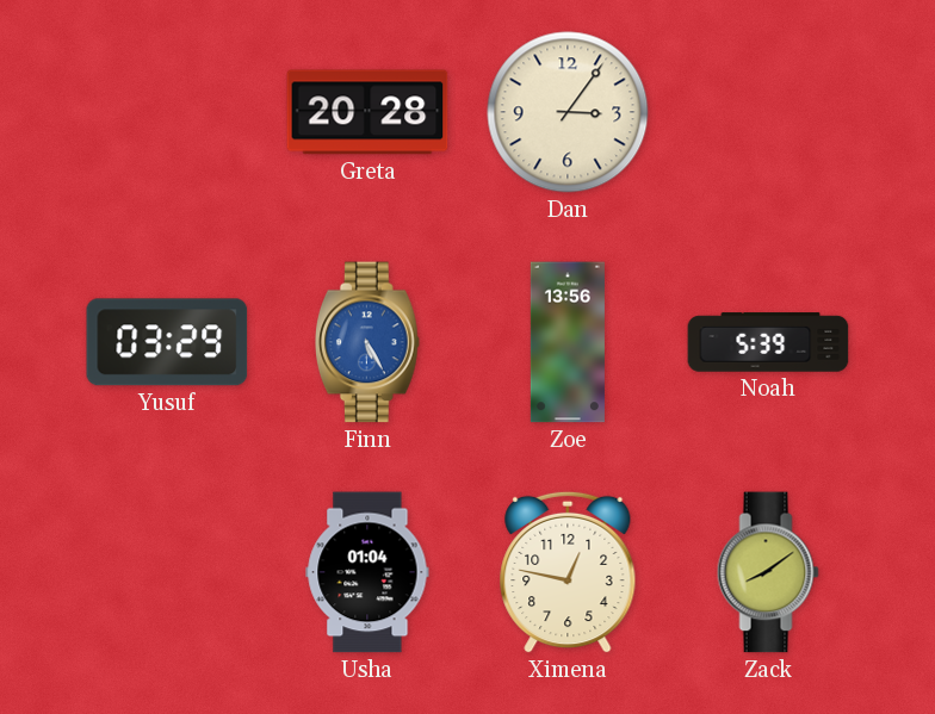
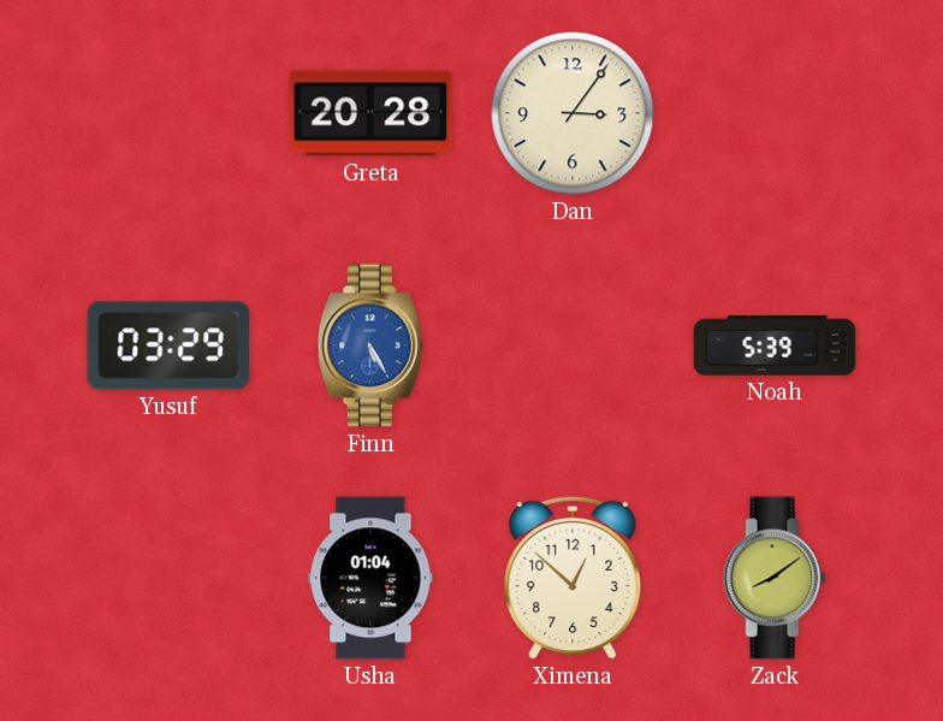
Zoe: 13:56 -> none
Ximena: 12:47 -> 12:52
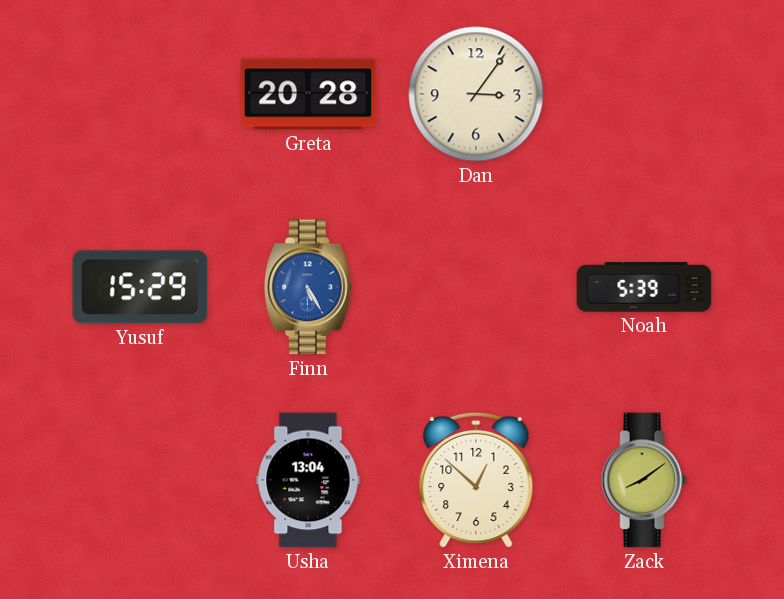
Yusuf: 03:29 -> 15:29
Usha: 01:04 -> 13:04
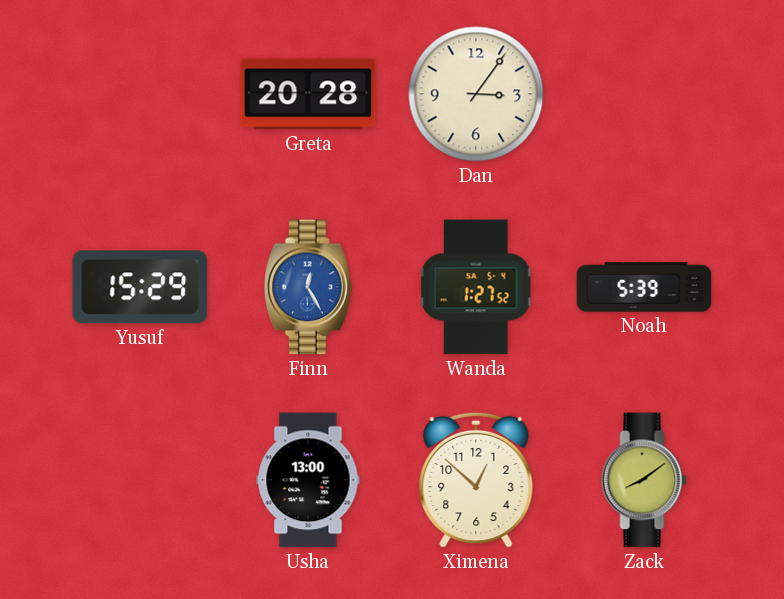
Finn: 5:25 -> 12:25
Wanda: none -> 1:27
Usha: 13:04 -> 13:00
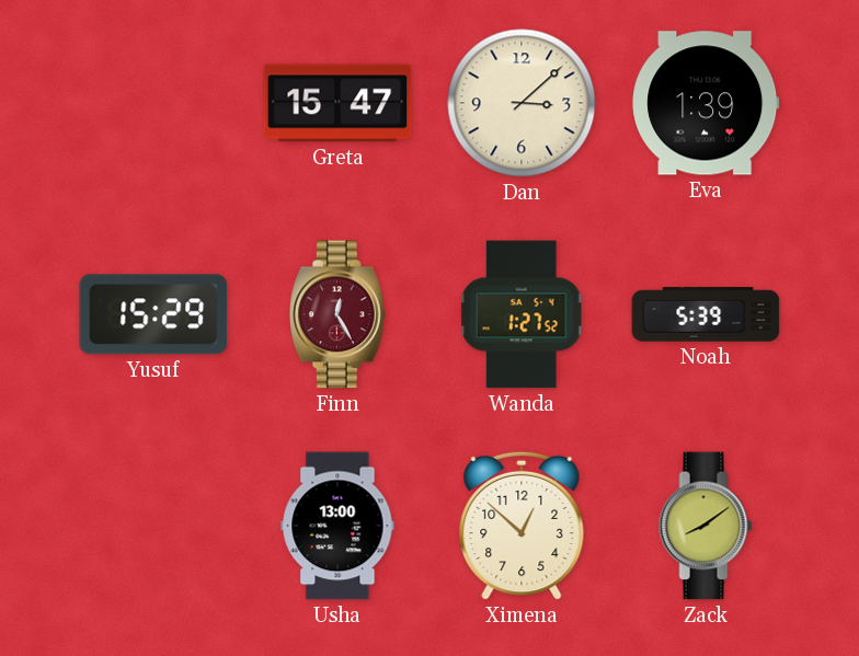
Greta: 20:28 -> 15:47
Dan: 3:06 -> 3:08
Eva: none -> 1:39
Finn dial: blue -> burgundy
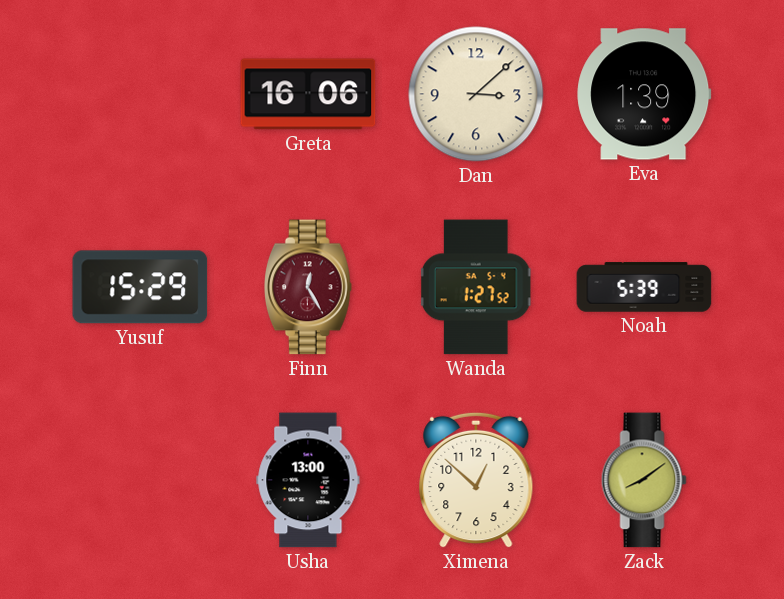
Greta: 15:47 -> 16:06
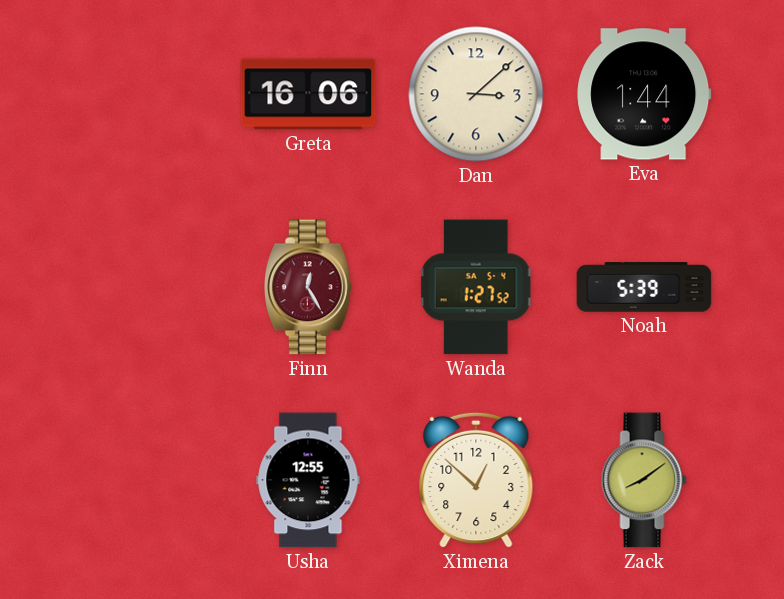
Eva: 1:39 -> 1:44
Yusuf: 15:29 -> none
Usha: 13:00 -> 12:55
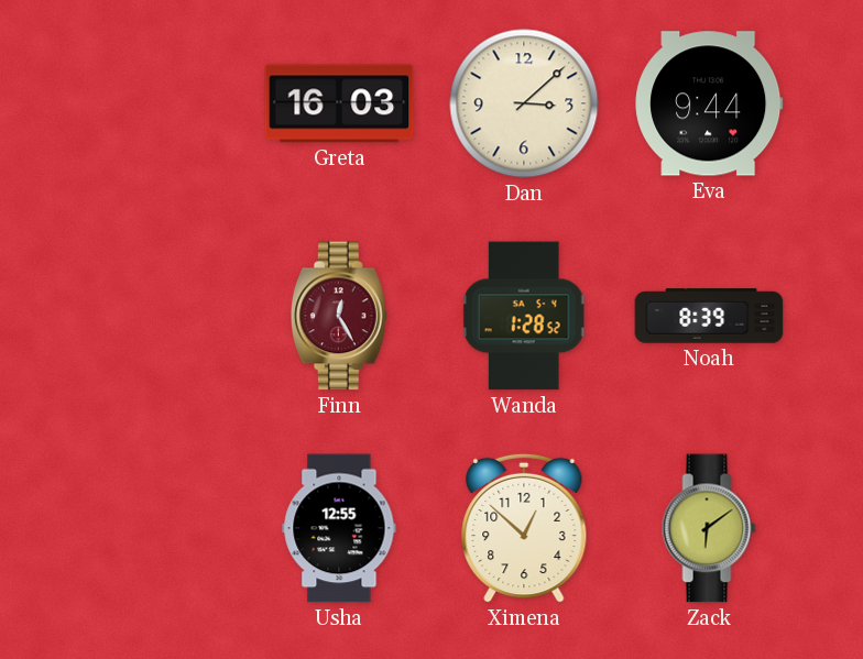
Greta: 16:06 -> 16:03
Eva: 1:44 -> 9:44
Wanda: 1:27 -> 1:28
Noah: 5:39 -> 8:39
Zack: 8:09 -> 6:09
